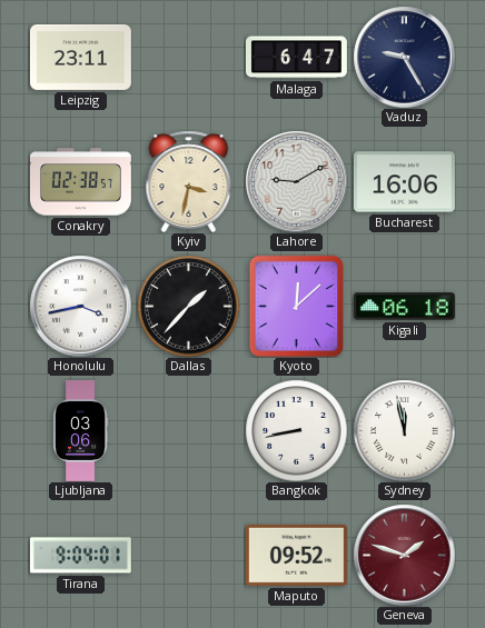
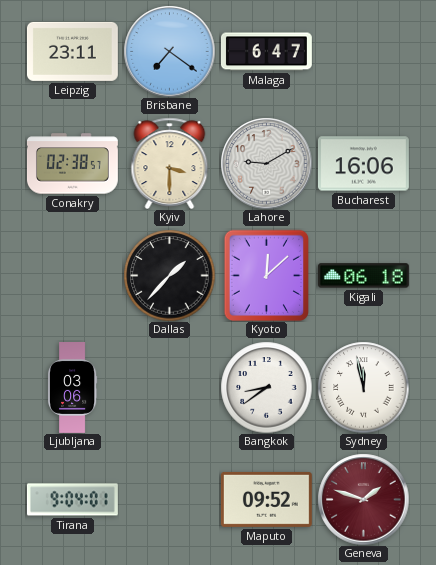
Brisbane: none -> 7:21
Vaduz: 9:25 -> none
Kyiv: 3:32 -> 3:30
Honolulu: 3:43 -> none
Bangkok: 8:43 -> 8:39
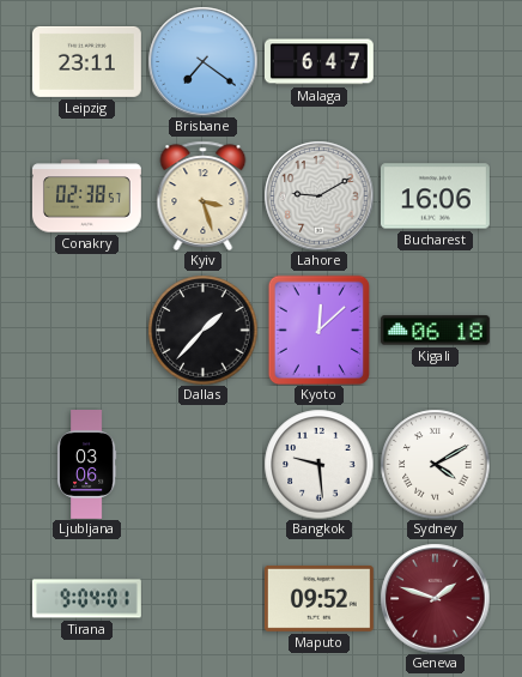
Kyiv: 3:30 -> 3:27
Bangkok: 8:39 -> 9:29
Sydney: 11:58 -> 4:10
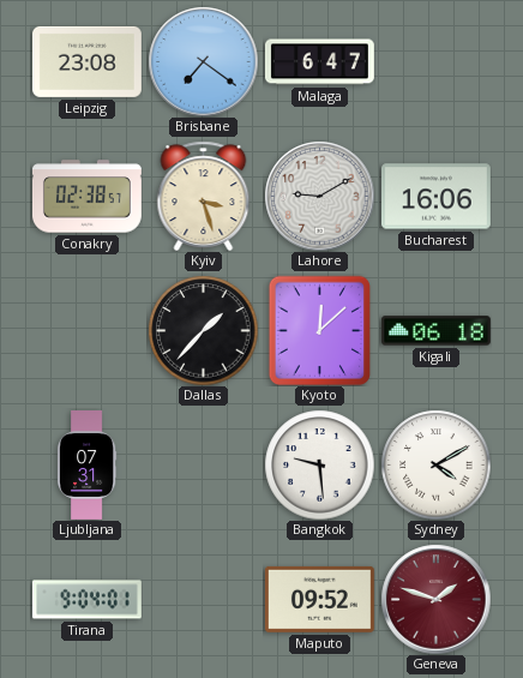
Leipzig: 23:11 -> 23:08
Ljubljana: 03:06 -> 07:31
